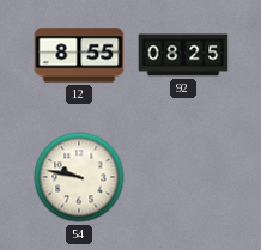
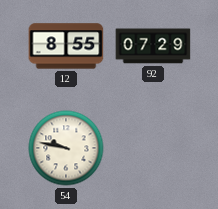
92: 08:25 -> 07:29
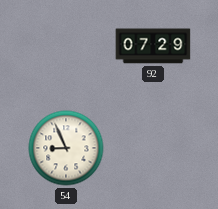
12: 8:55 -> none
54: 9:47 -> 8:56
